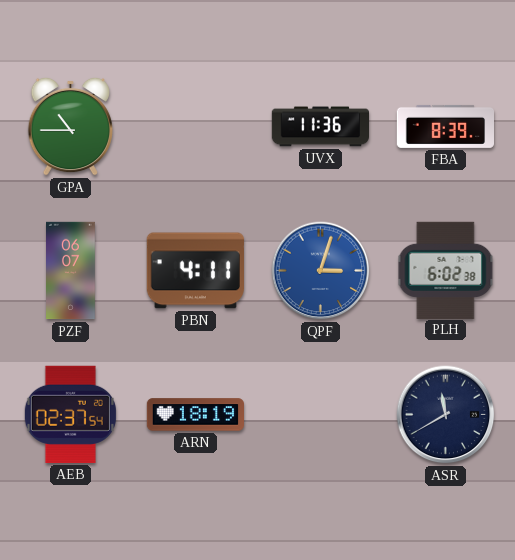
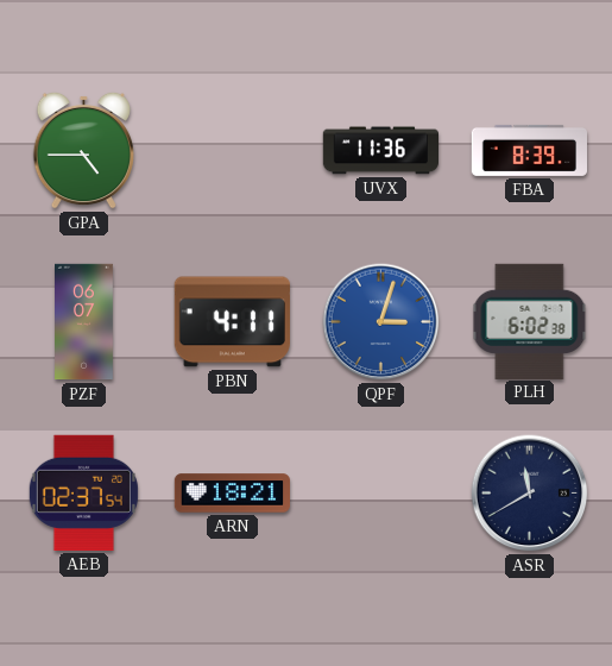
GPA: 10:45 -> 4:45
ARN: 18:19 -> 18:21
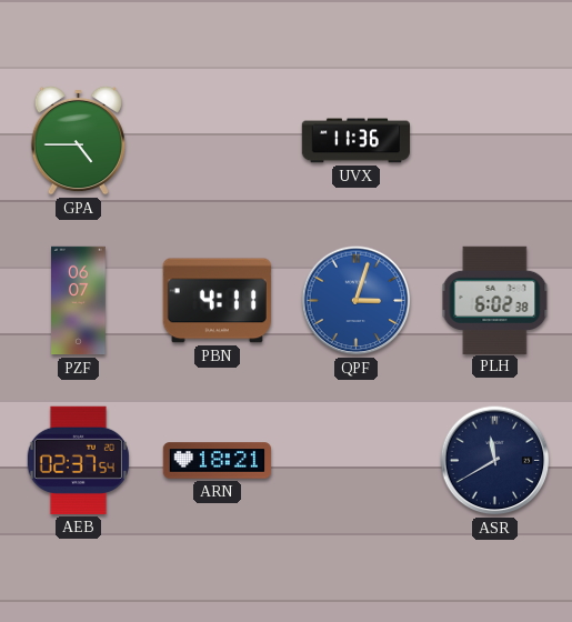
FBA: 8:39 -> none
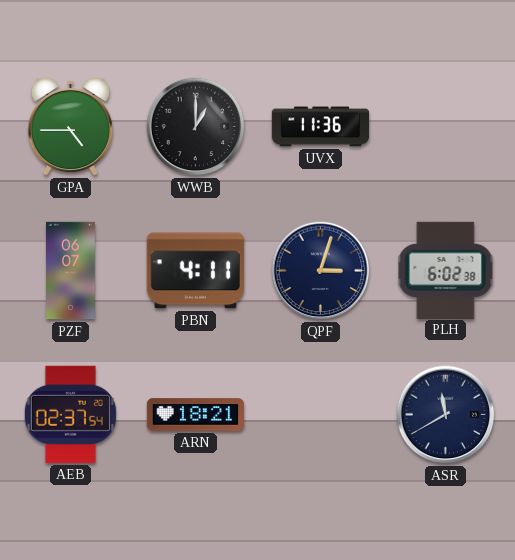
WWB: none -> 1:00
QPF dial: blue -> navy
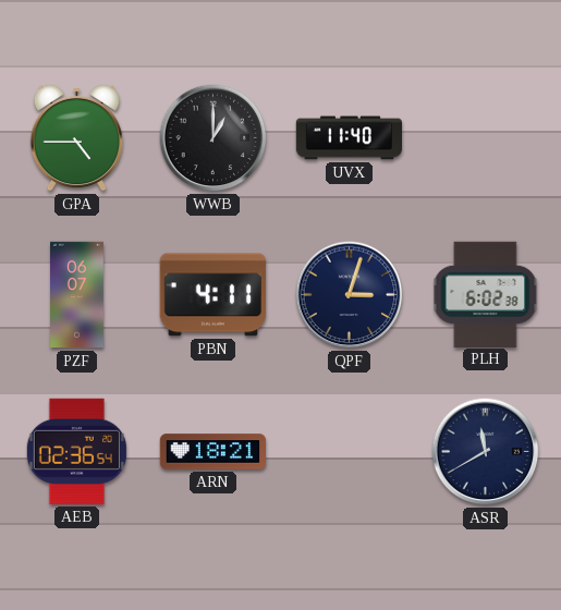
UVX: 11:36 -> 11:40
AEB: 02:37 -> 02:36
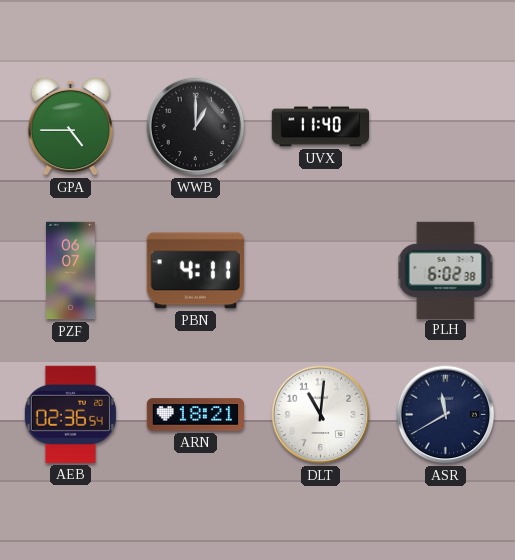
QPF: 3:03 -> none
DLT: none -> 11:01
